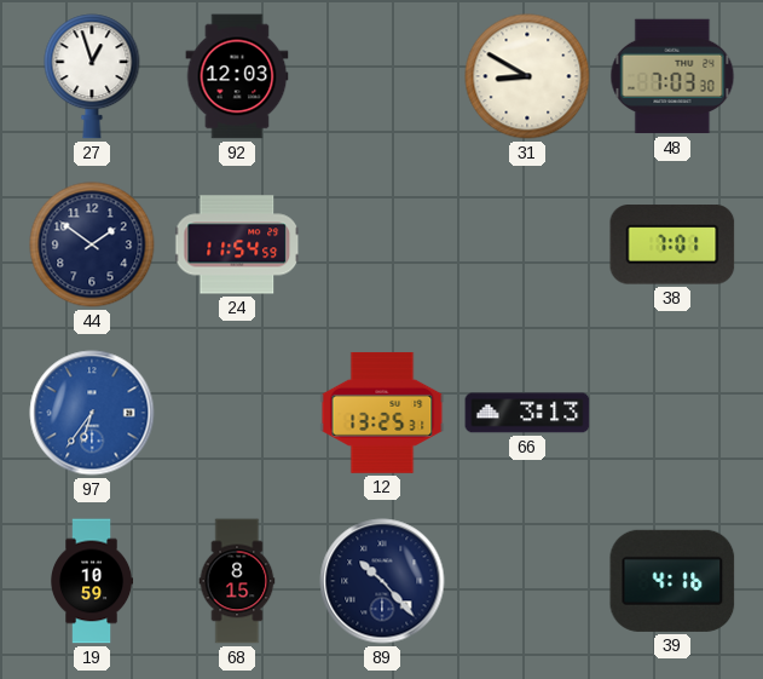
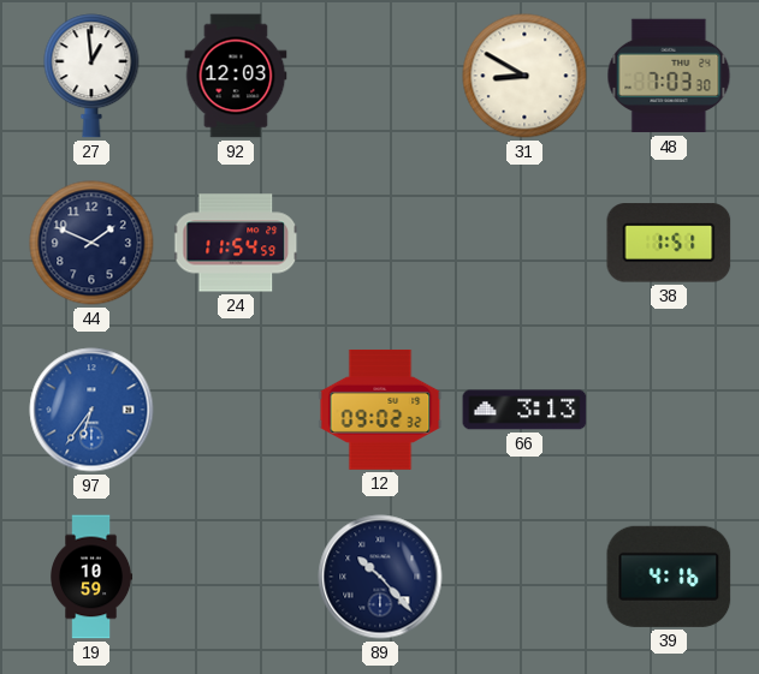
27: 12:57 -> 12:59
44: 1:51 -> 1:49
38: 7:01 -> 1:51
12: 13:25 -> 09:02
68: 8:15 -> none
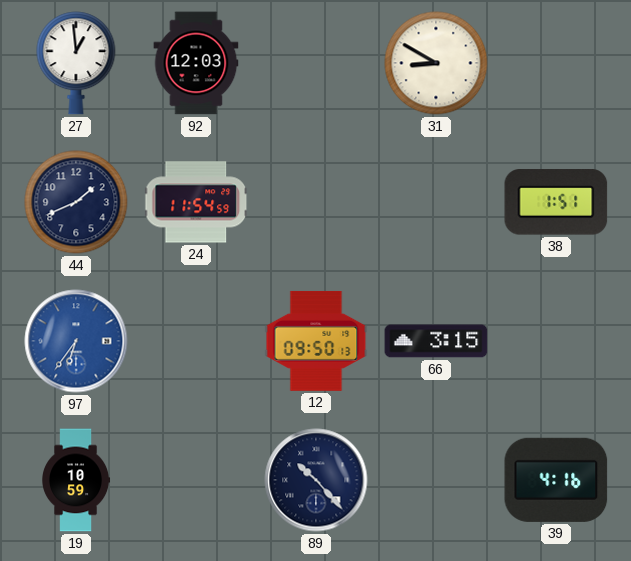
48: 7:03 -> none
44: 1:49 -> 1:41
12: 09:02 -> 09:50
66: 3:13 -> 3:15
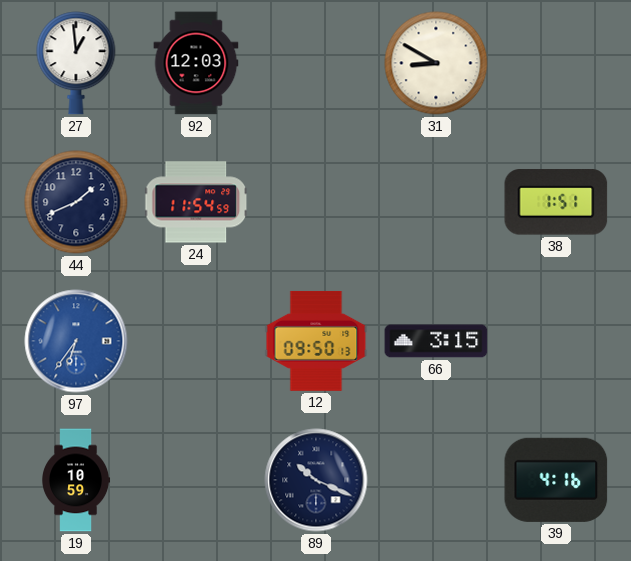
89: 10:23 -> 10:19
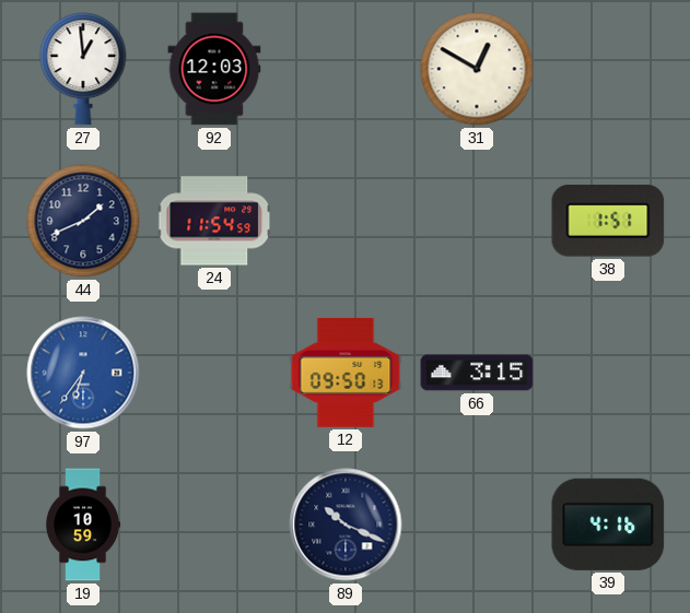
31: 8:50 -> 12:50
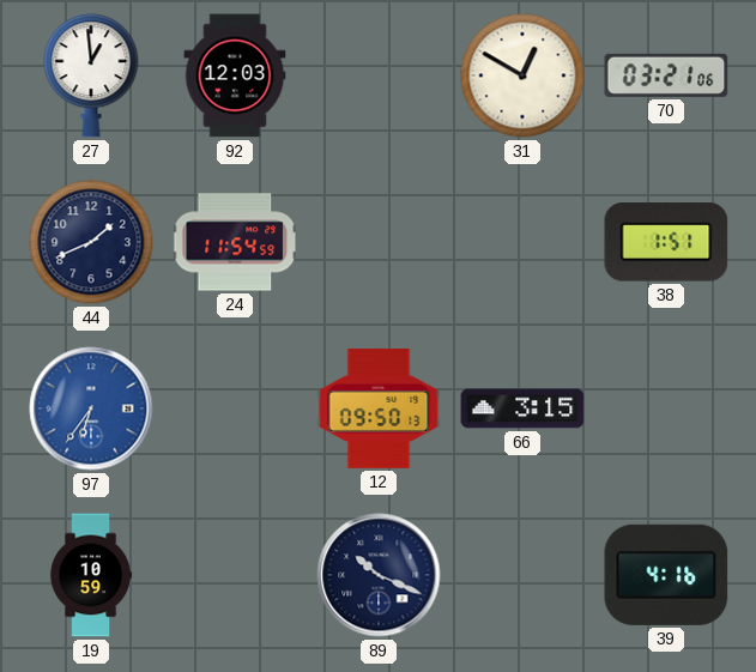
70: none -> 03:21
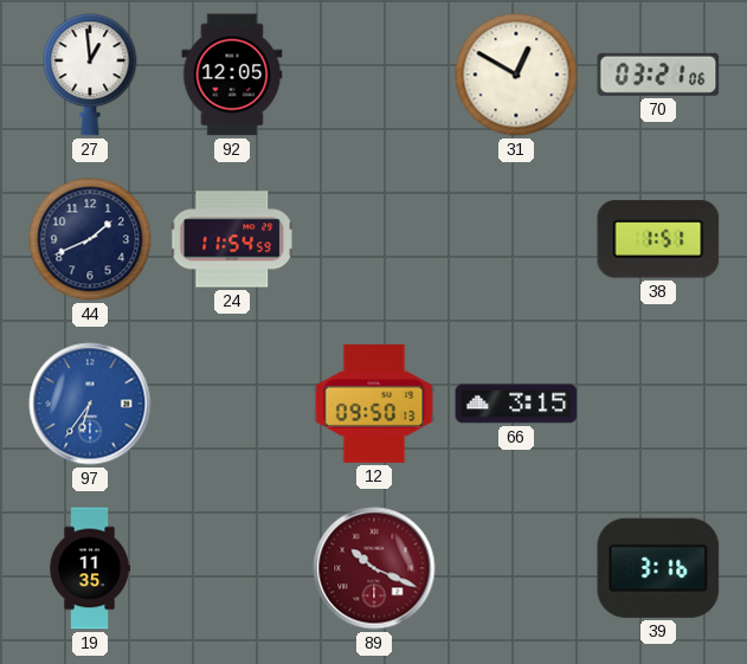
92: 12:03 -> 12:05
19: 10:59 -> 11:35
89 dial: navy -> burgundy
39: 4:16 -> 3:16
